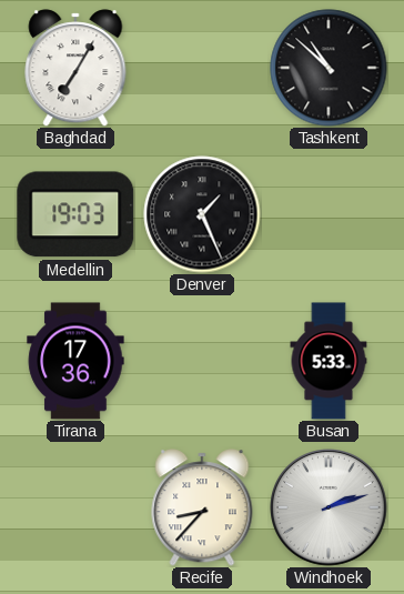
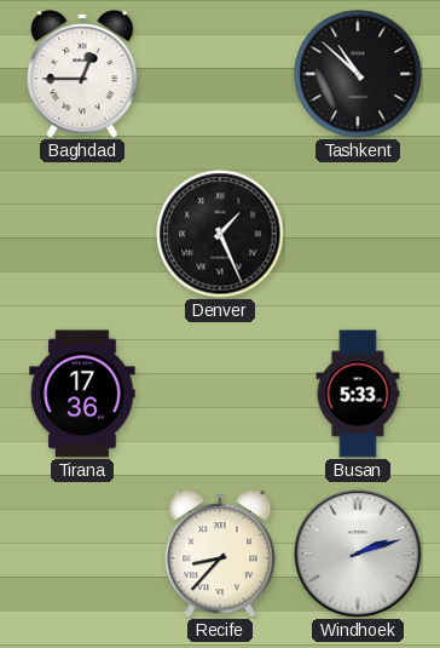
Baghdad: 7:05 -> 12:45
Medellin: 19:03 -> none
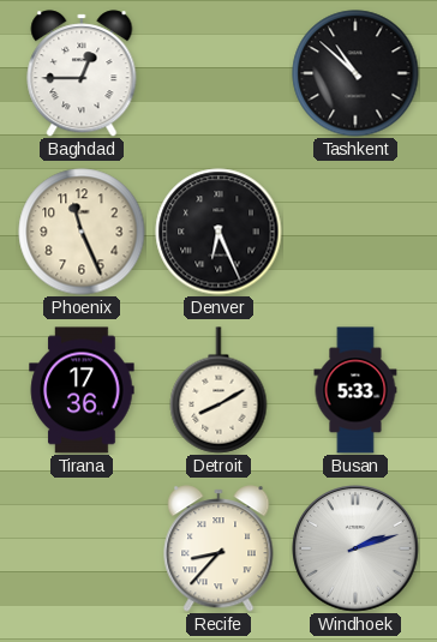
Phoenix: none -> 11:26
Denver: 1:26 -> 6:26
Detroit: none -> 8:10
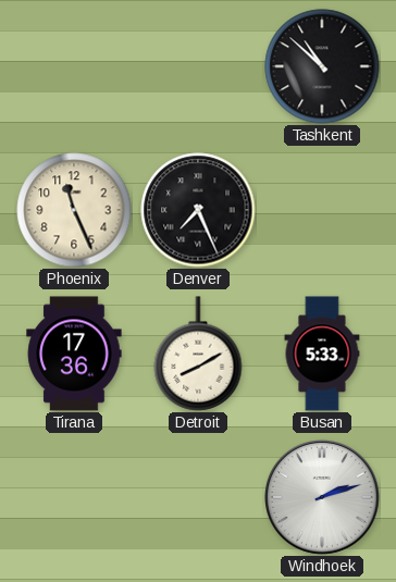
Baghdad: 12:45 -> none
Denver: 6:26 -> 7:26
Recife: 8:37 -> none
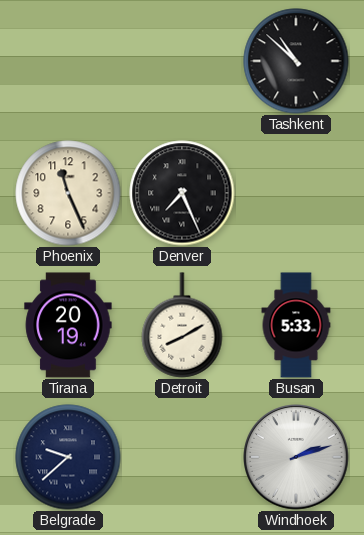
Tirana: 17:36 -> 20:19
Belgrade: none -> 9:38
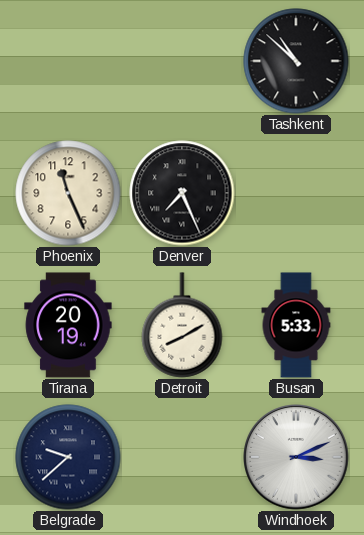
Windhoek: 2:12 -> 3:11
